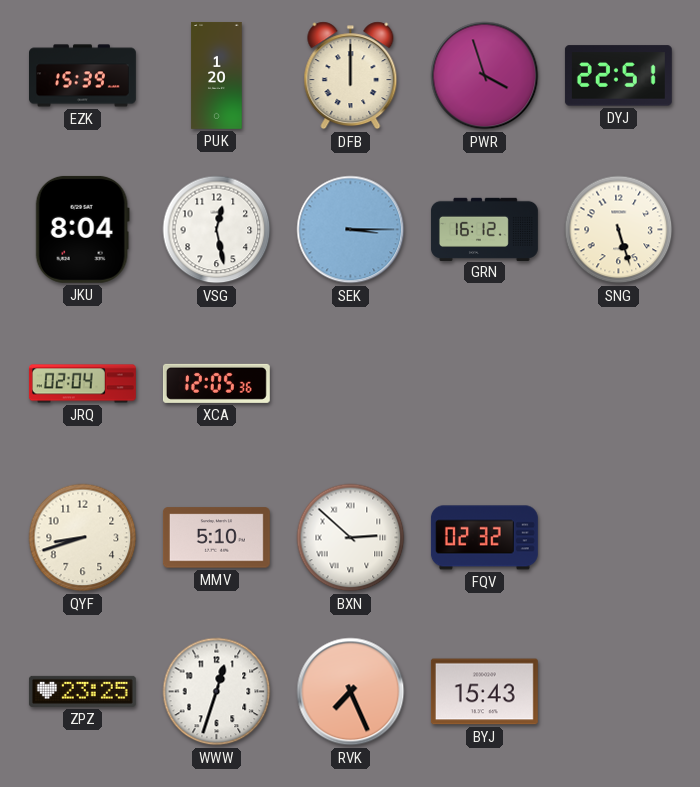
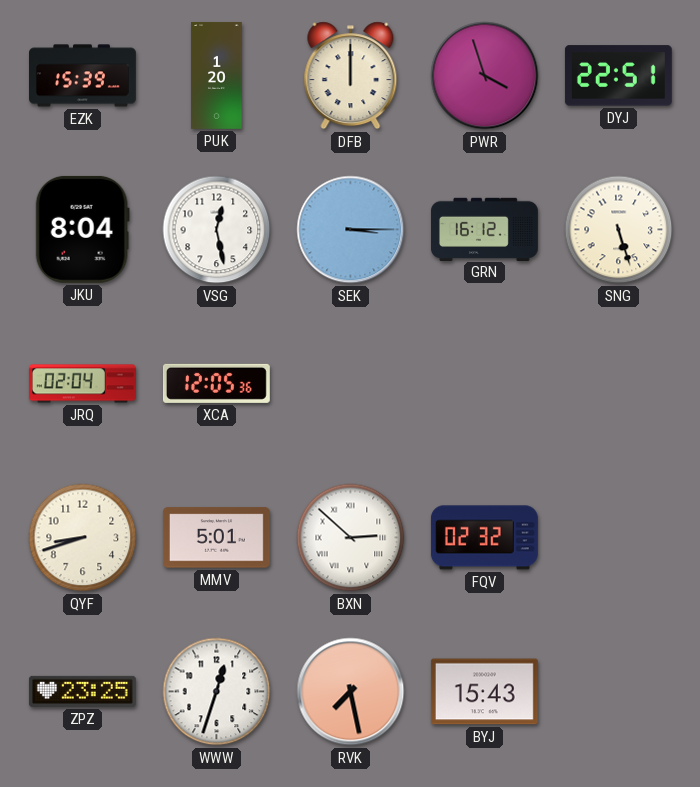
MMV: 5:10 -> 5:01
RVK: 7:26 -> 7:28
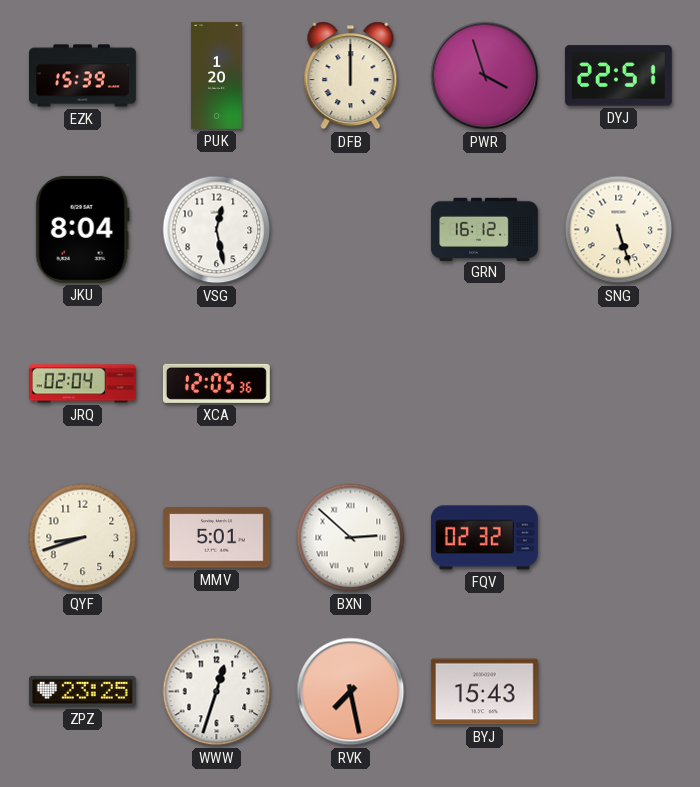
SEK: 3:15 -> none
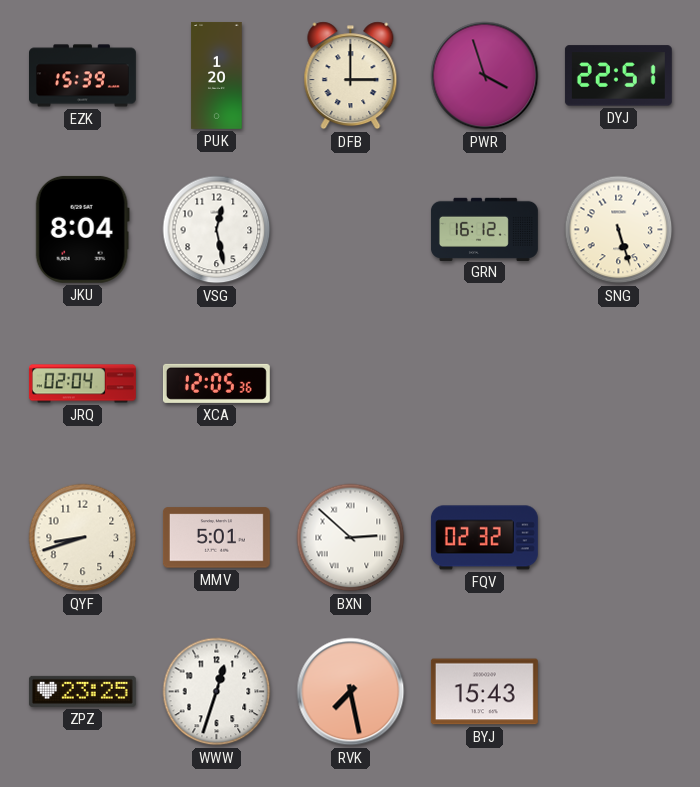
DFB: 12:00 -> 3:00
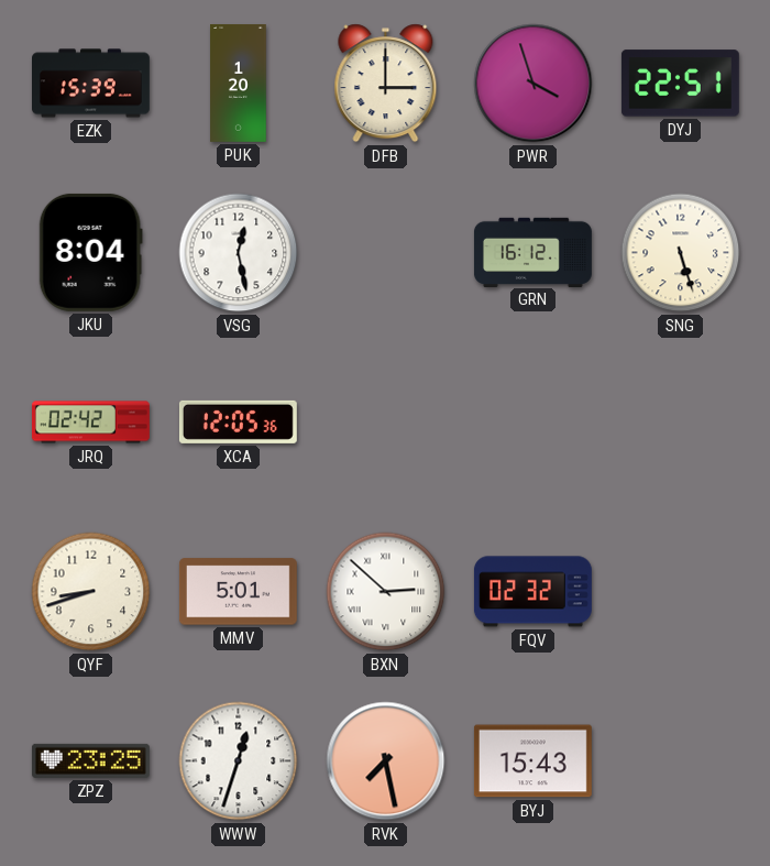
JRQ: 02:04 -> 02:42
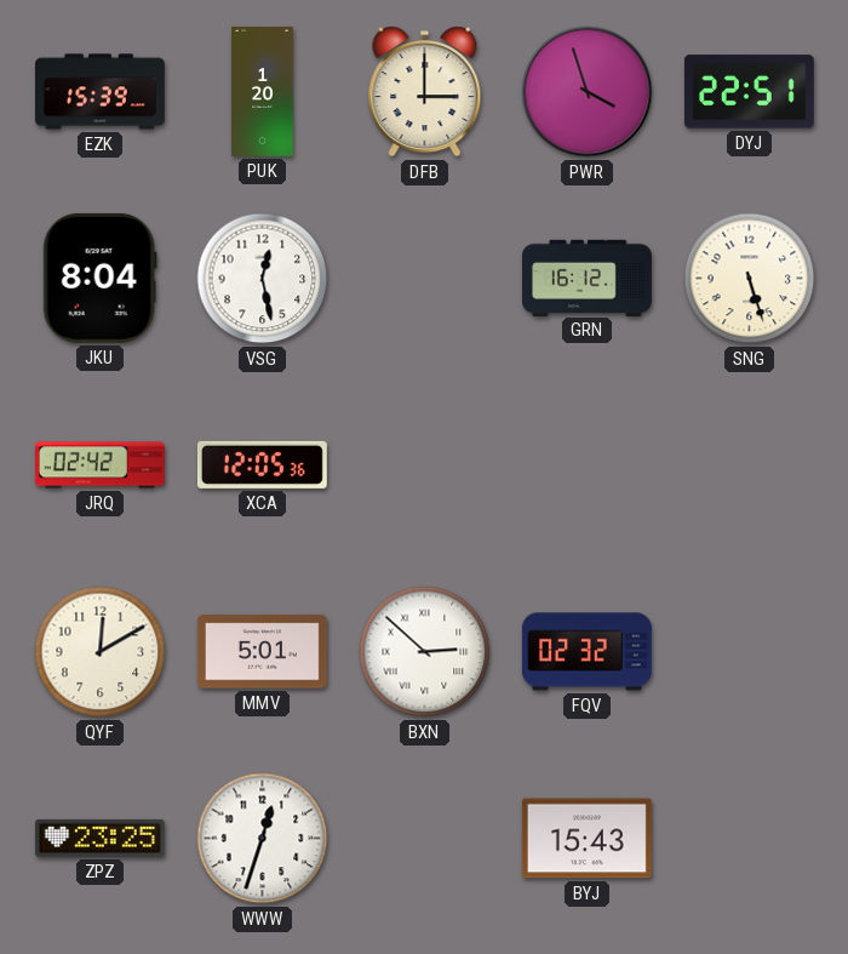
QYF: 8:42 -> 12:10
RVK: 7:28 -> none
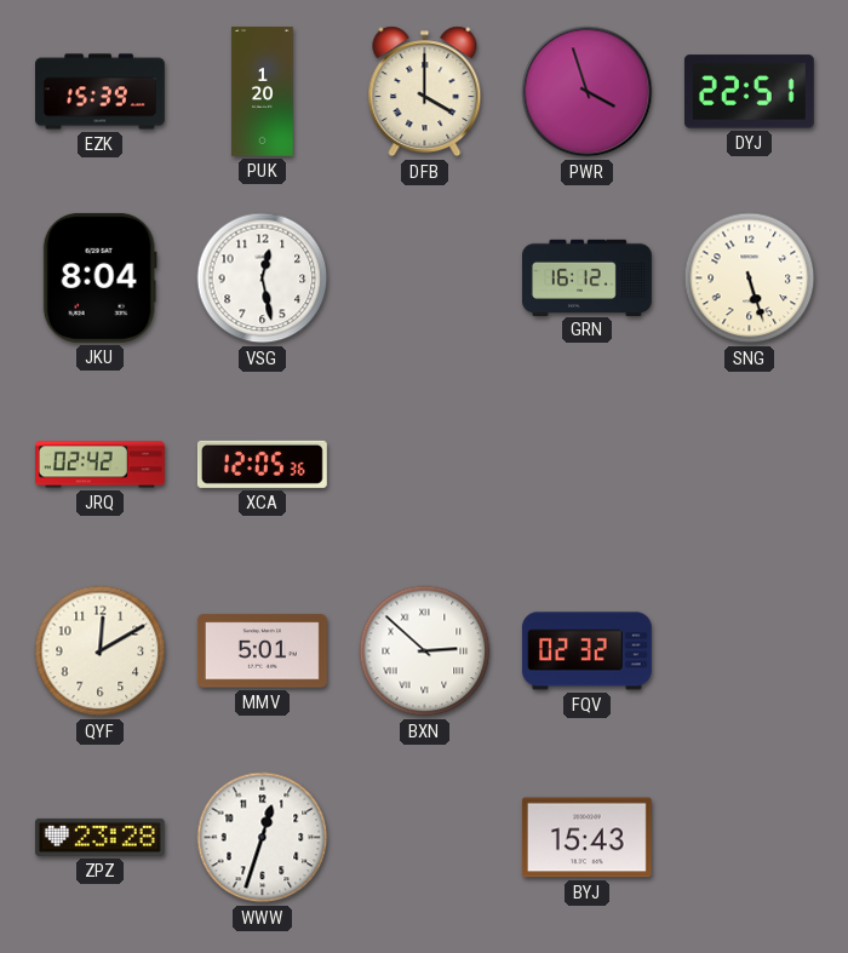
DFB: 3:00 -> 4:00
ZPZ: 23:25 -> 23:28
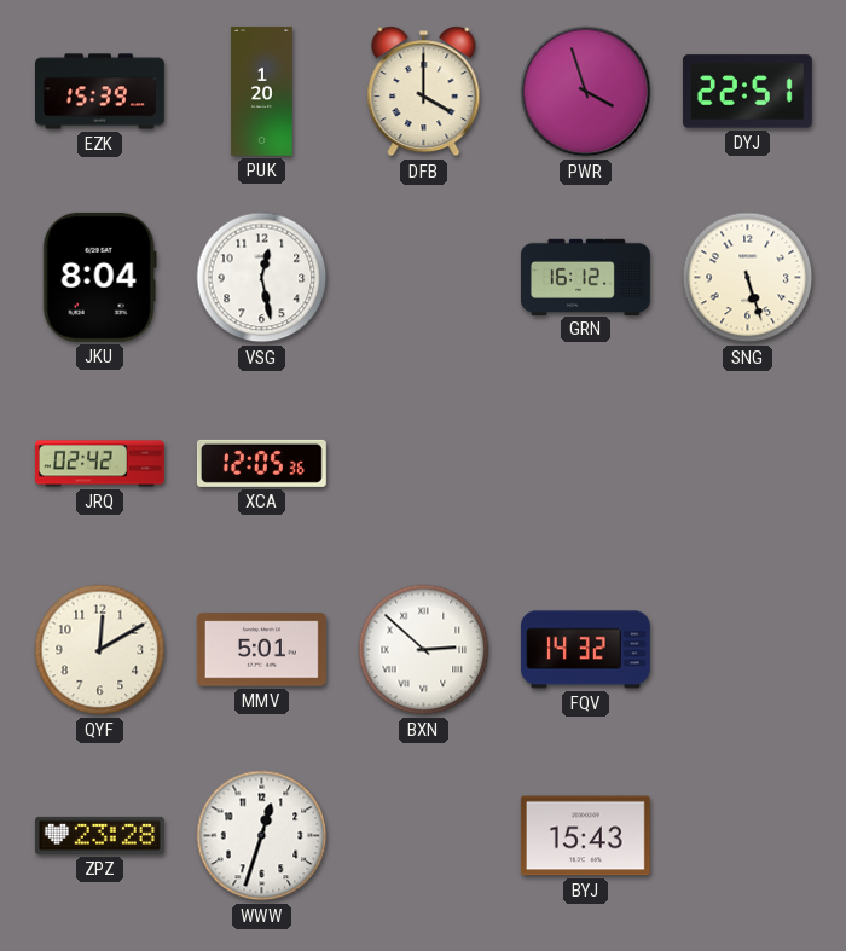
FQV: 02:32 -> 14:32
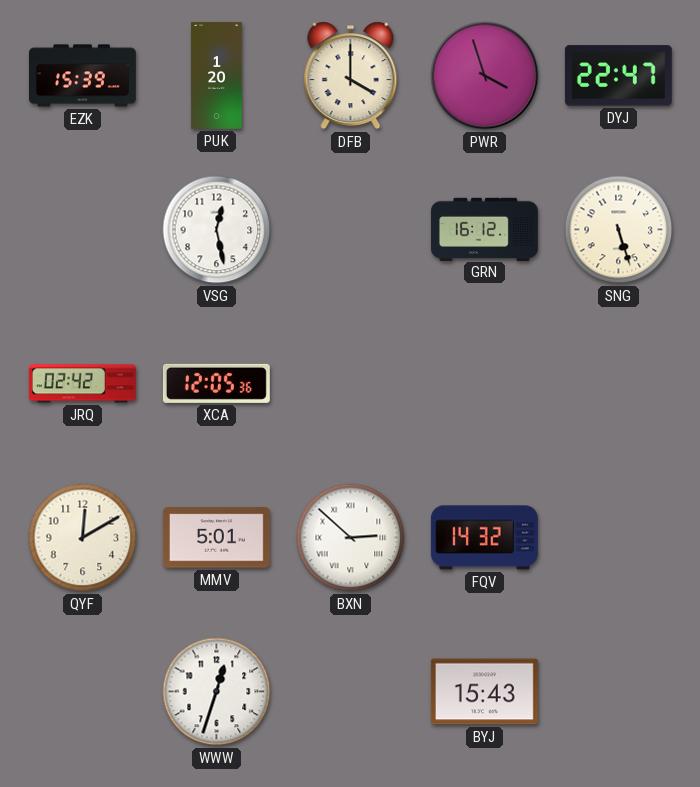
DYJ: 22:51 -> 22:47
JKU: 8:04 -> none
ZPZ: 23:28 -> none
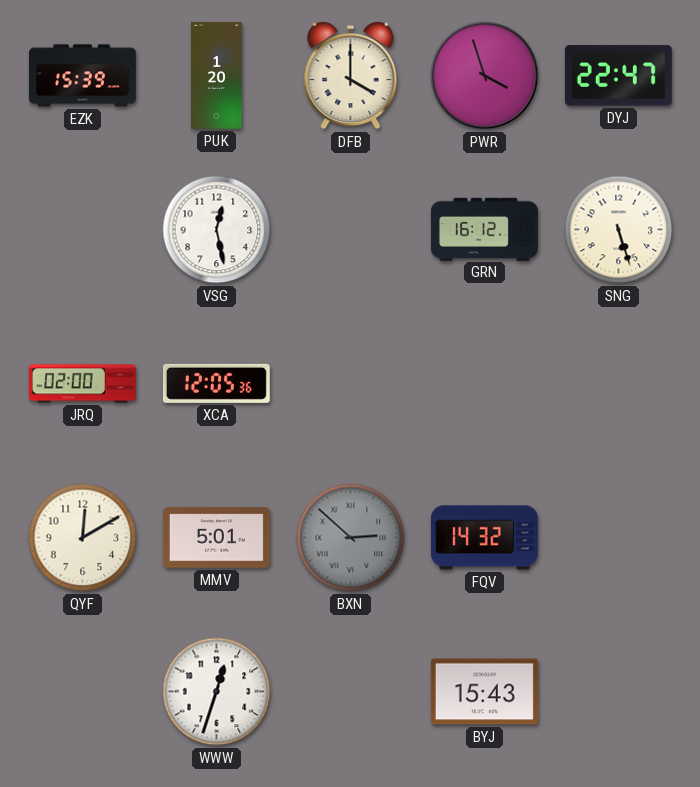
JRQ: 02:42 -> 02:00
BXN dial: white -> grey
